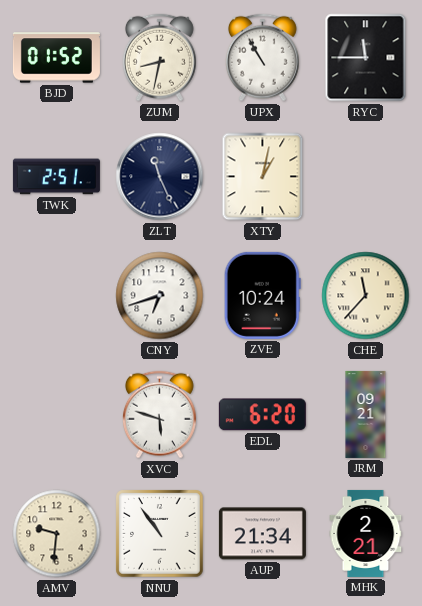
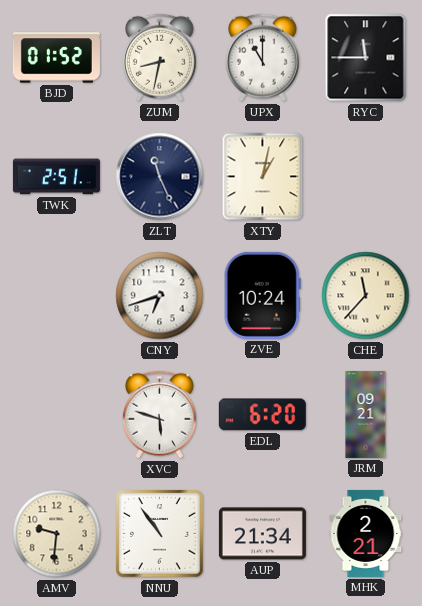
UPX: 10:55 -> 11:00
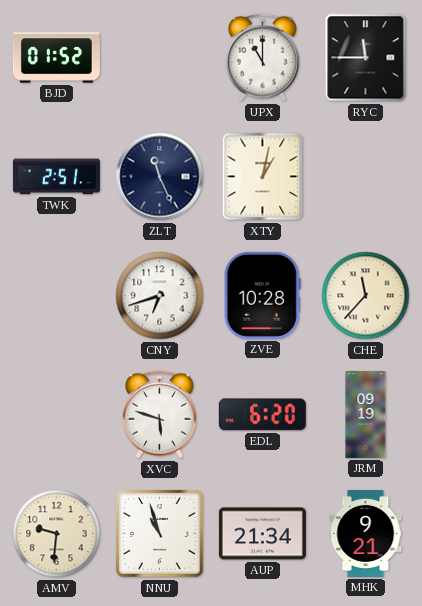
ZUM: 8:32 -> none
ZVE: 10:24 -> 10:28
JRM: 09:21 -> 09:19
NNU: 10:54 -> 10:57
MHK: 2:21 -> 9:21
